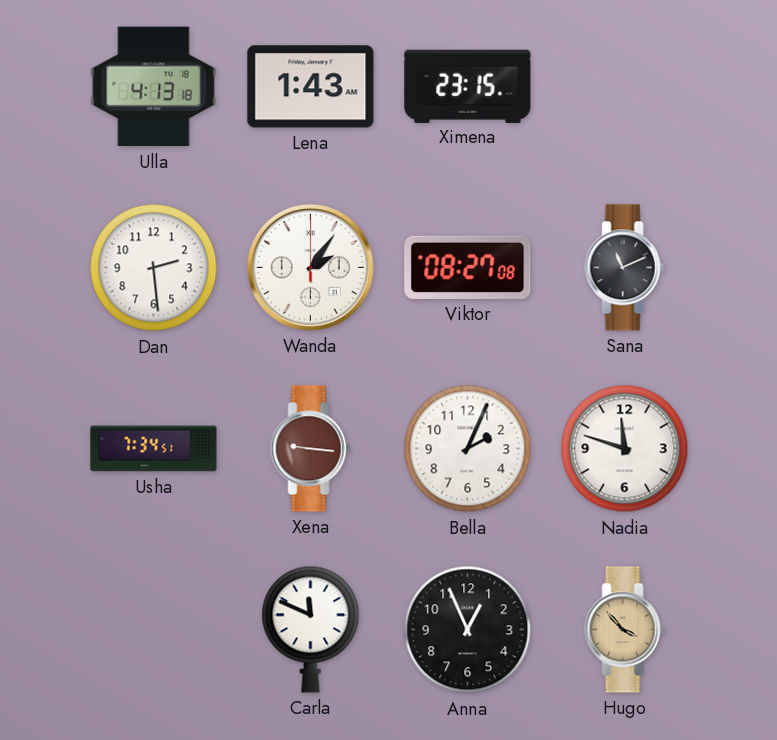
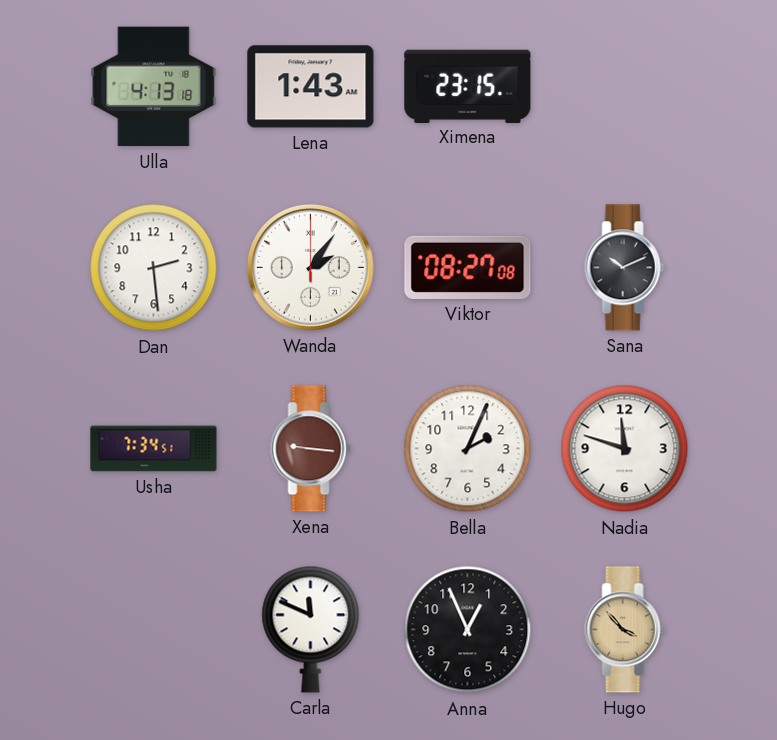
Sana: 11:11 -> 10:11
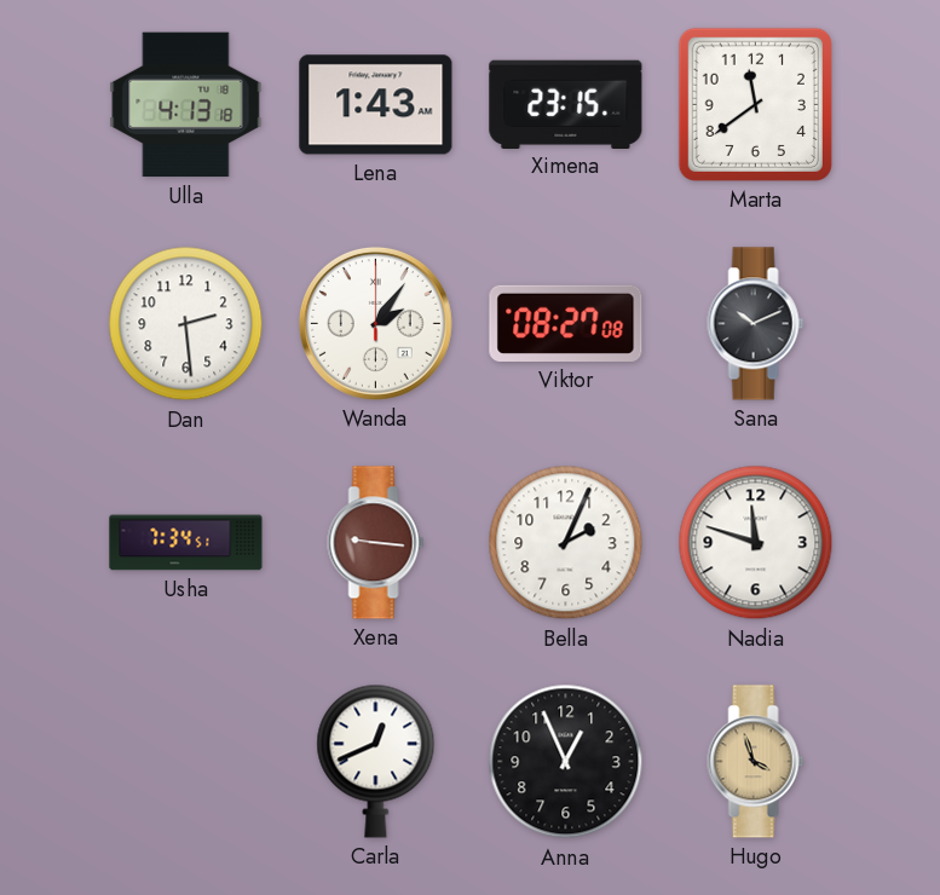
Marta: none -> 11:39
Carla: 11:49 -> 12:41
Hugo: 3:53 -> 3:57
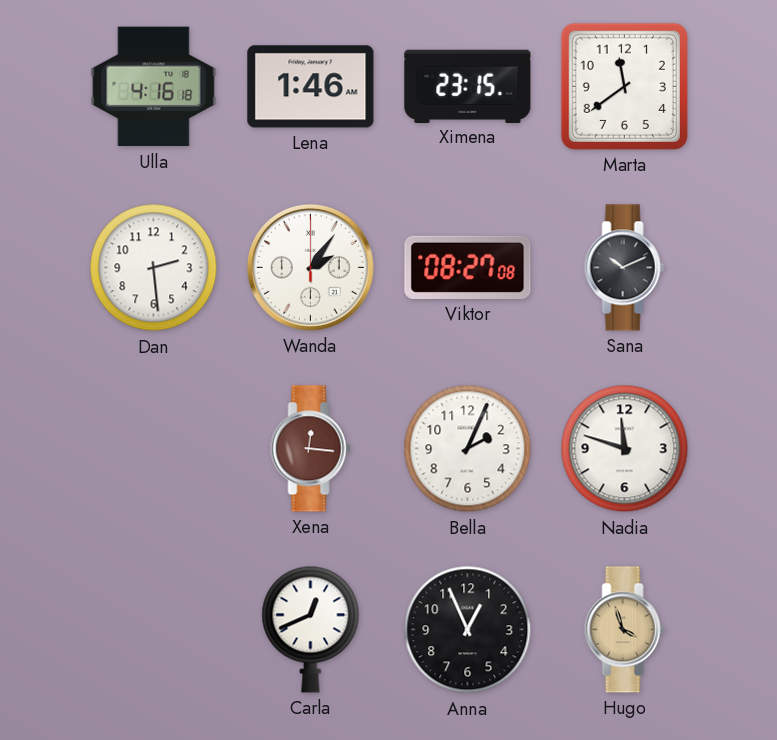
Ulla: 4:13 -> 4:16
Lena: 1:43 -> 1:46
Usha: 7:34 -> none
Xena: 9:16 -> 12:16
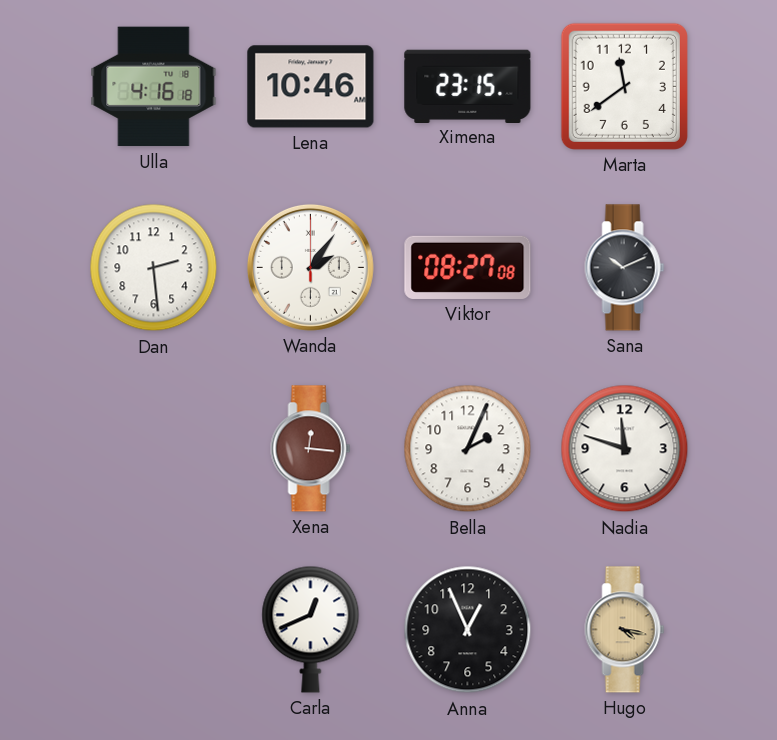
Lena: 1:46 -> 10:46
Hugo: 3:57 -> 4:17
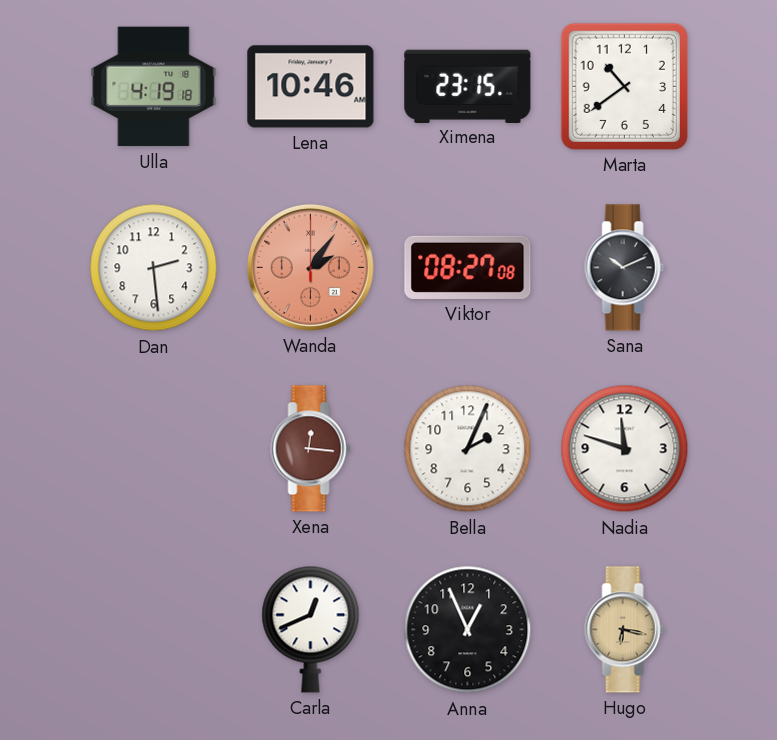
Ulla: 4:16 -> 4:19
Marta: 11:39 -> 10:39
Wanda dial: white -> salmon
Hugo: 4:17 -> 6:17
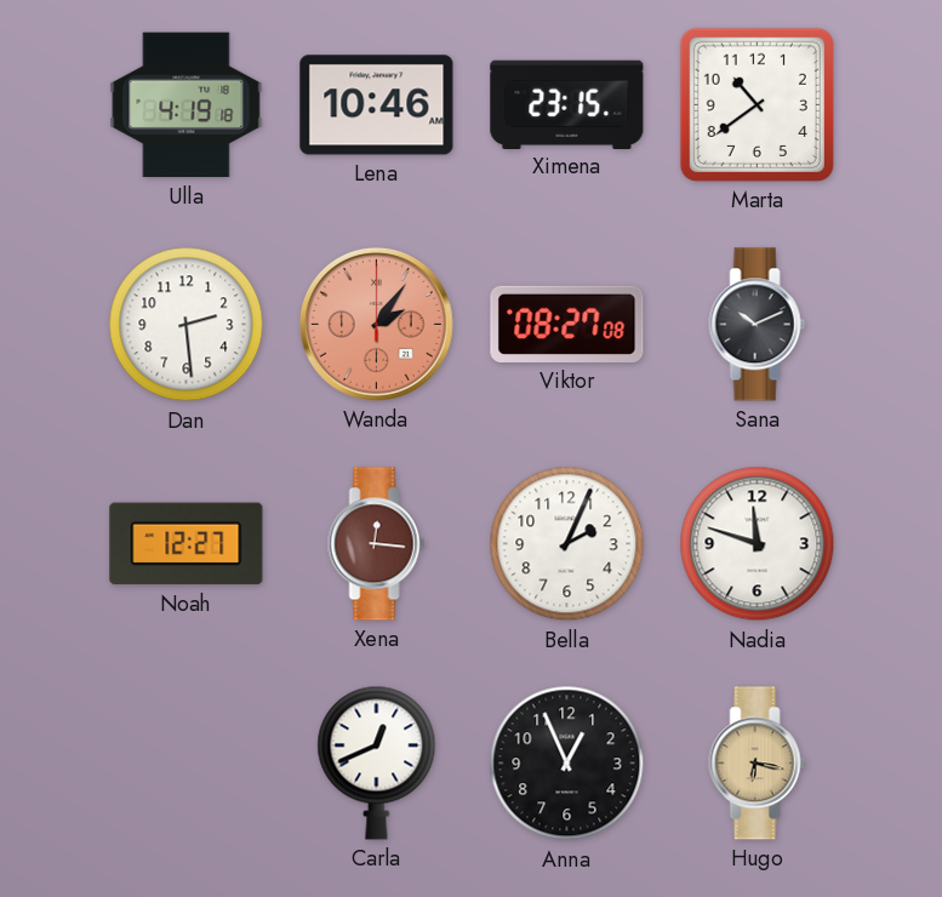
Noah: none -> 12:27
